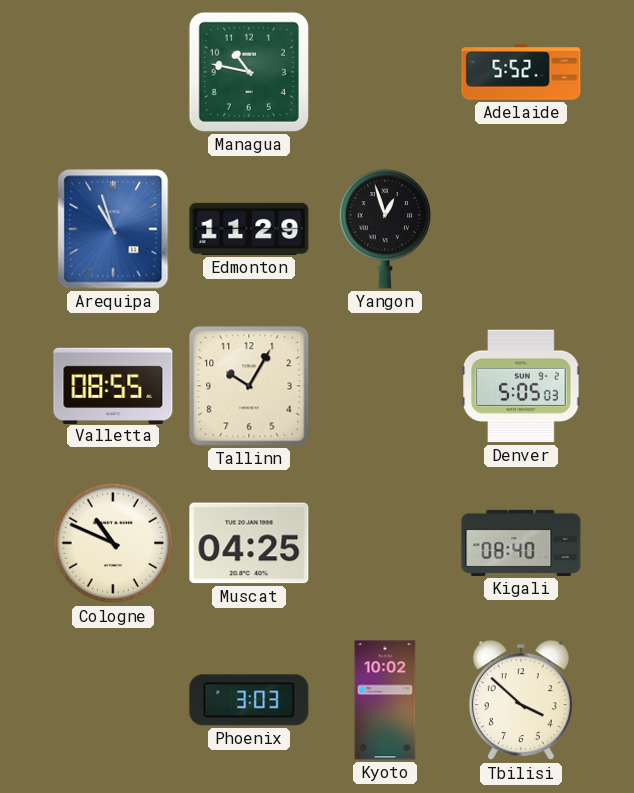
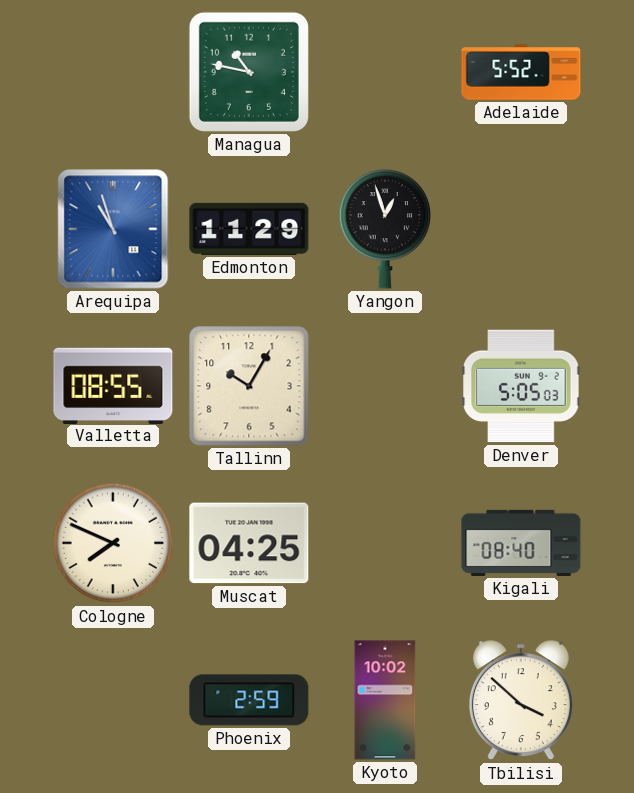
Cologne: 10:49 -> 7:49
Phoenix: 3:03 -> 2:59
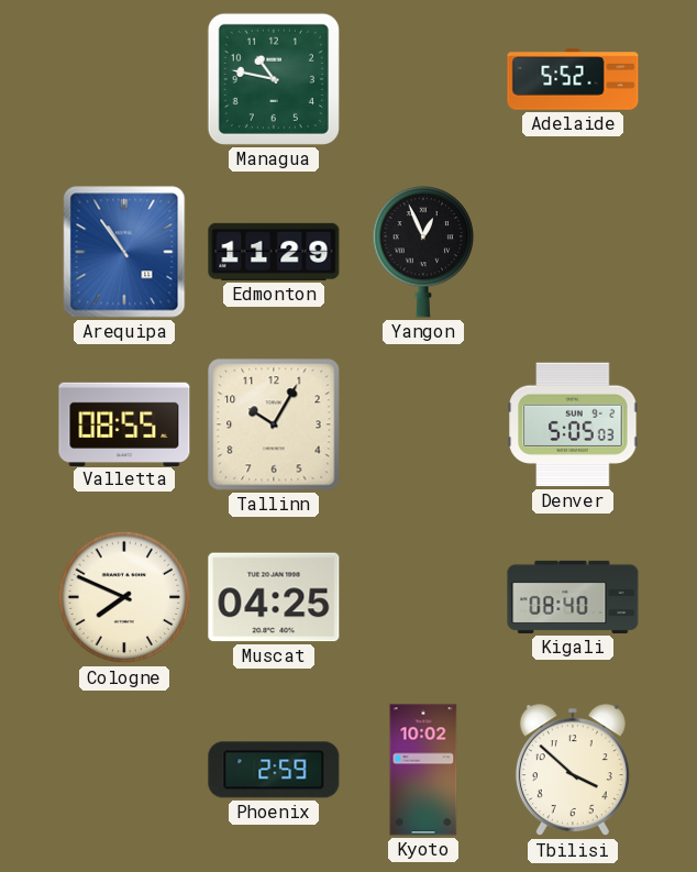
Arequipa: 10:57 -> 10:54
Yangon: 12:57 -> 12:56
